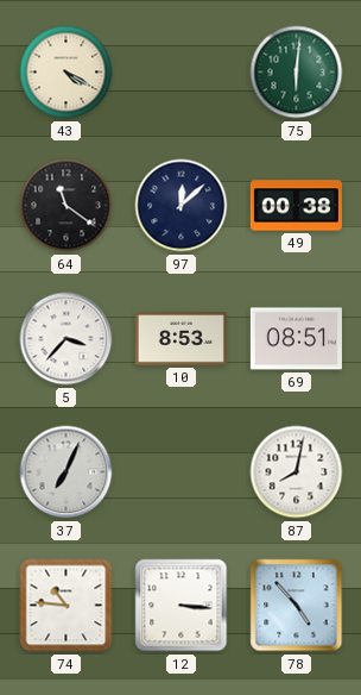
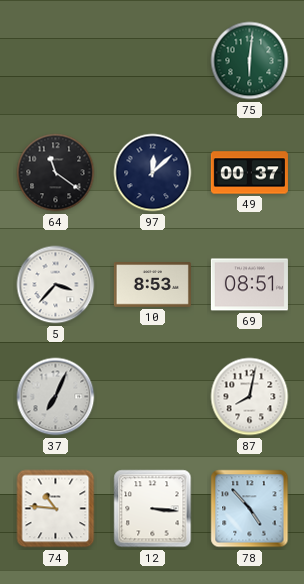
43: 4:20 -> none
49: 00:38 -> 00:37
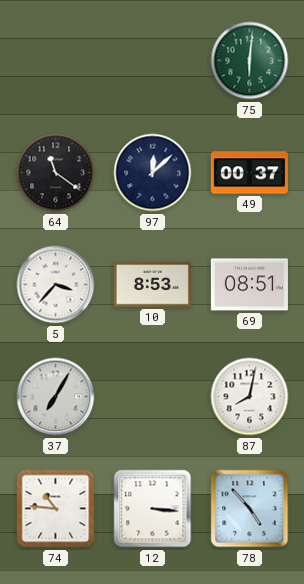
37: 7:04 -> 7:05
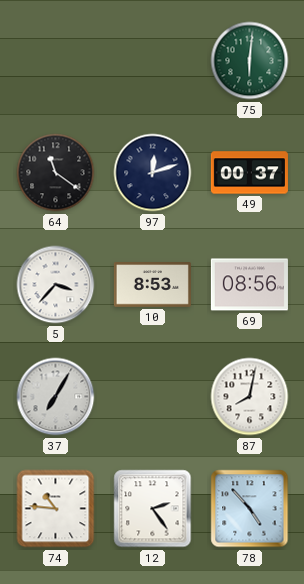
97: 12:08 -> 12:12
69: 08:51 -> 08:56
12: 3:16 -> 2:24
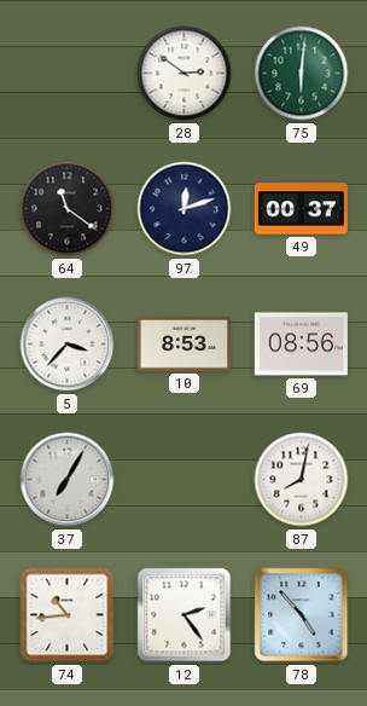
28: none -> 2:51
74: 10:46 -> 10:44
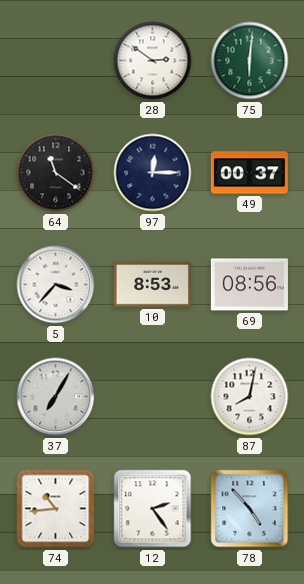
97: 12:12 -> 12:15
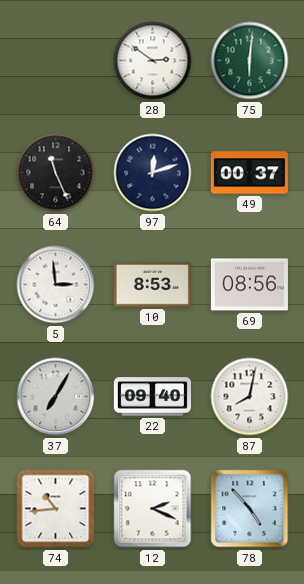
64: 11:21 -> 11:26
97: 12:15 -> 12:12
5: 3:37 -> 2:59
22: none -> 09:40
12: 2:24 -> 2:19
